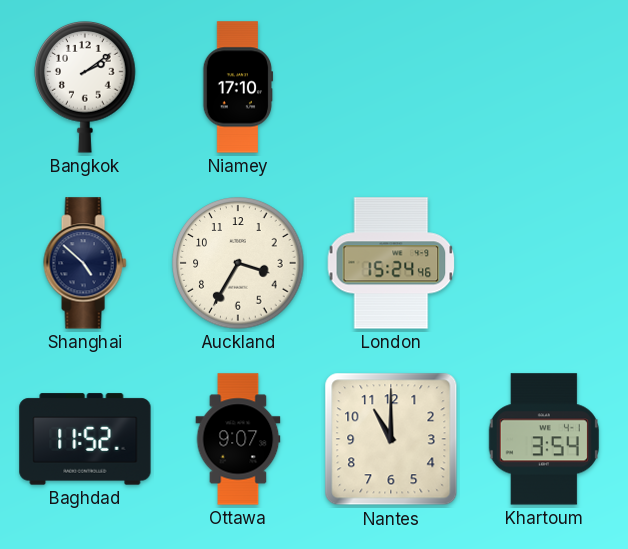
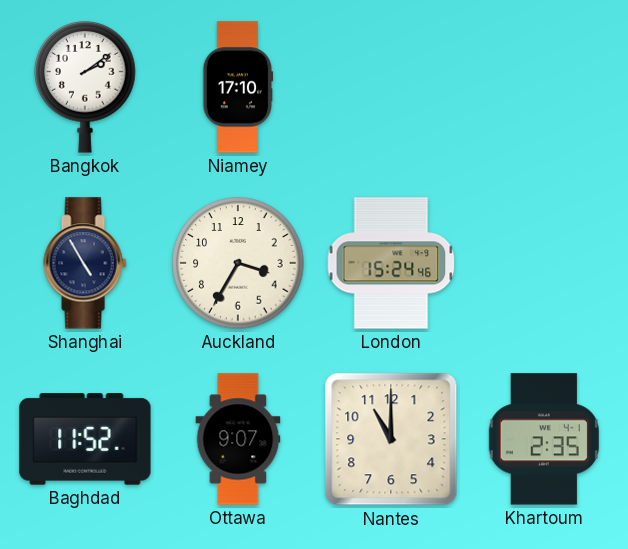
Shanghai: 4:52 -> 4:55
Khartoum: 3:54 -> 2:35
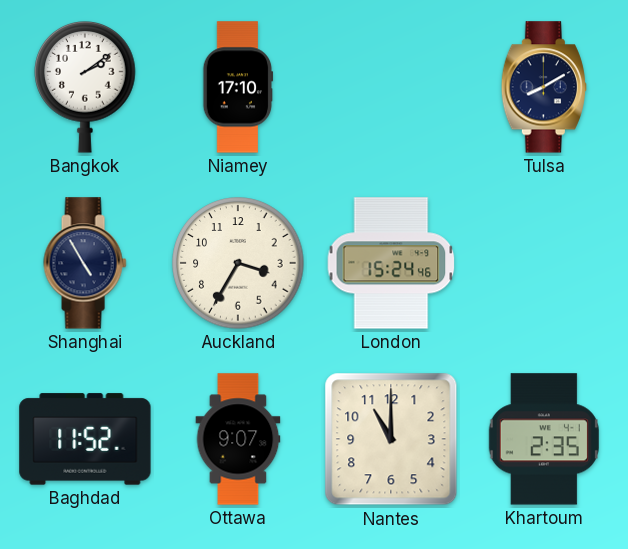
Tulsa: none -> 8:10
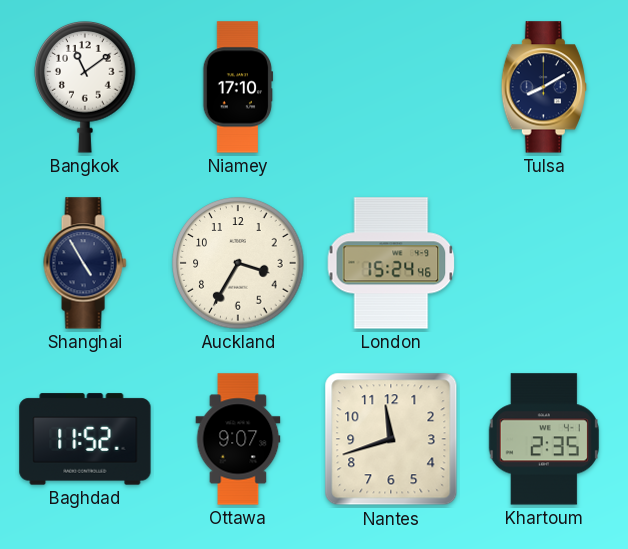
Bangkok: 2:09 -> 11:09
Nantes: 11:00 -> 11:42
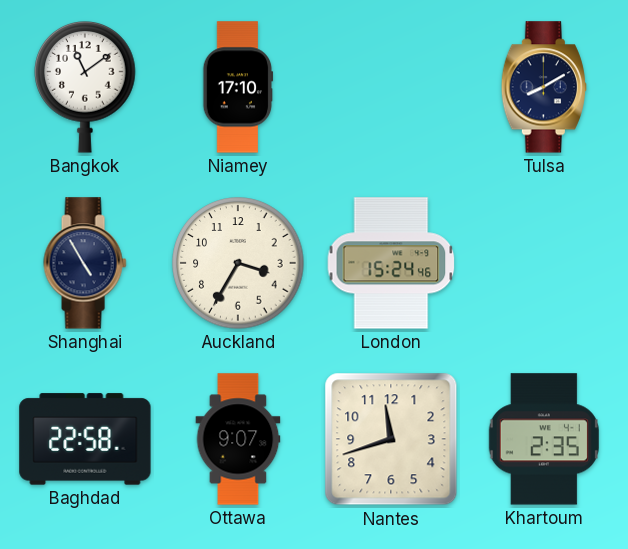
Baghdad: 11:52 -> 22:58
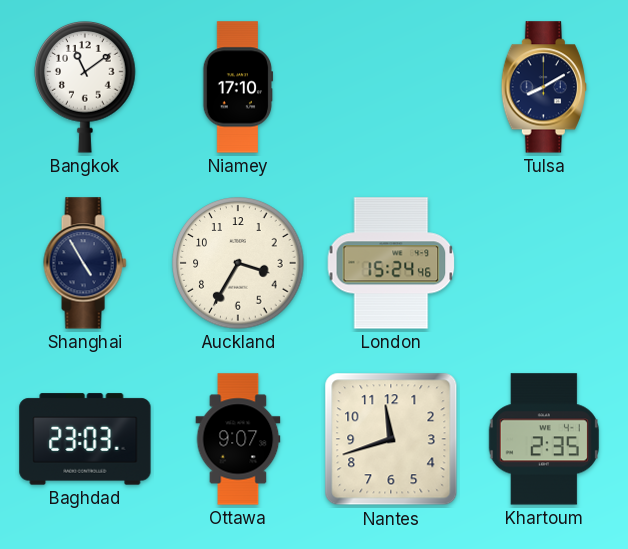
Baghdad: 22:58 -> 23:03
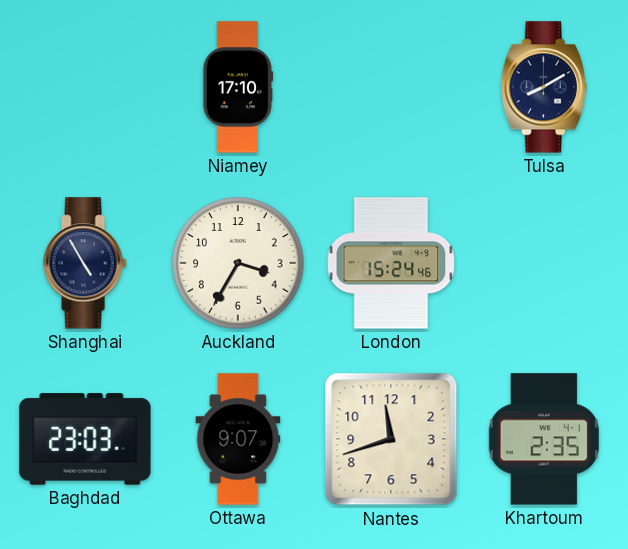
Bangkok: 11:09 -> none
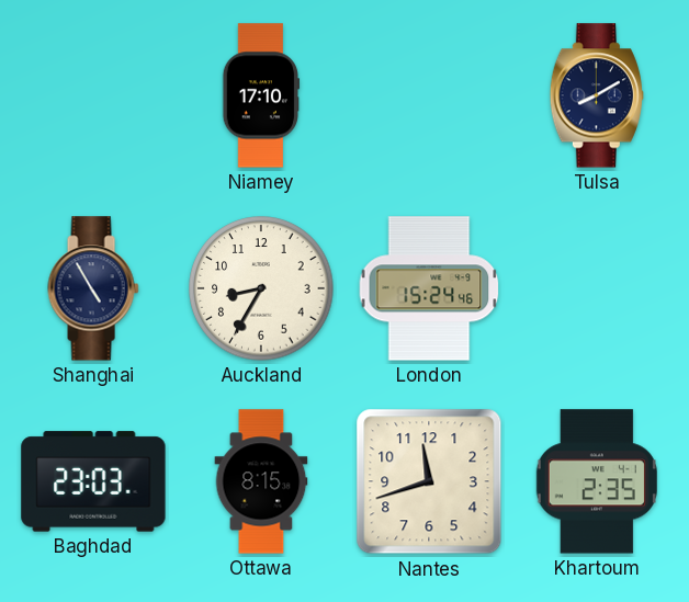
Auckland: 3:35 -> 8:35
Ottawa: 9:07 -> 8:15
